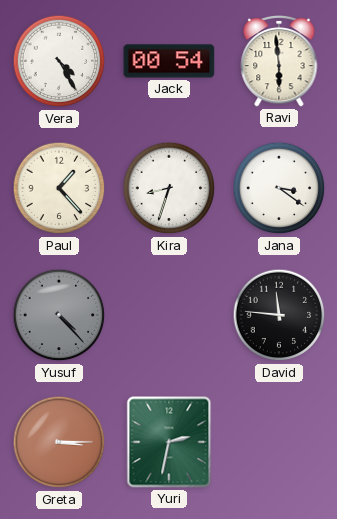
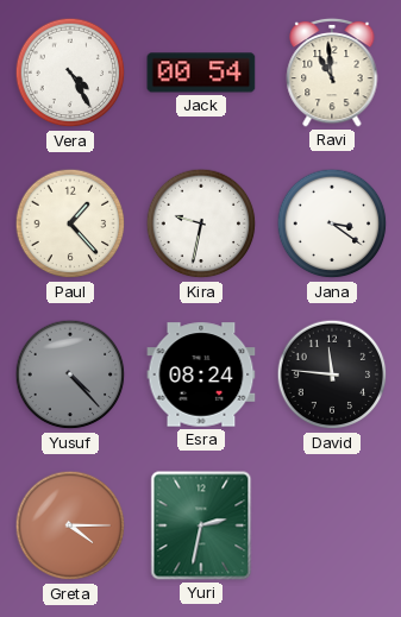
Ravi: 5:59 -> 10:59
Kira: 8:33 -> 9:32
Esra: none -> 08:24
Greta: 3:15 -> 4:15
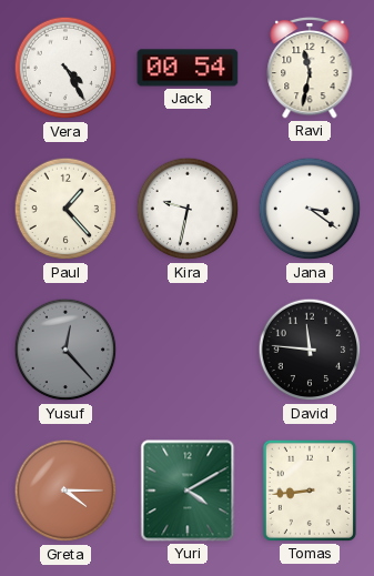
Ravi: 10:59 -> 11:32
Yusuf: 4:23 -> 12:23
Esra: 08:24 -> none
Yuri: 2:32 -> 4:10
Tomas: none -> 8:44
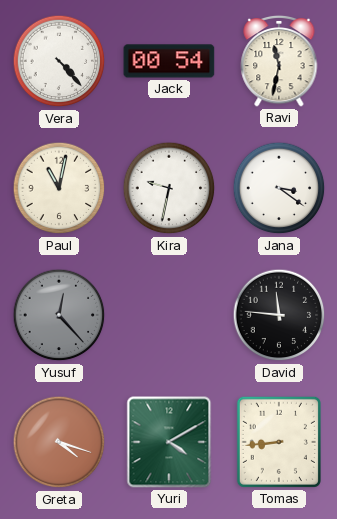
Vera: 4:25 -> 4:23
Paul: 1:23 -> 11:02
Greta: 4:15 -> 4:18
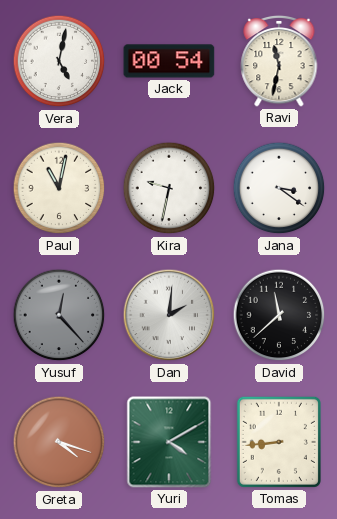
Vera: 4:23 -> 5:02
Dan: none -> 2:01
David: 11:46 -> 11:38
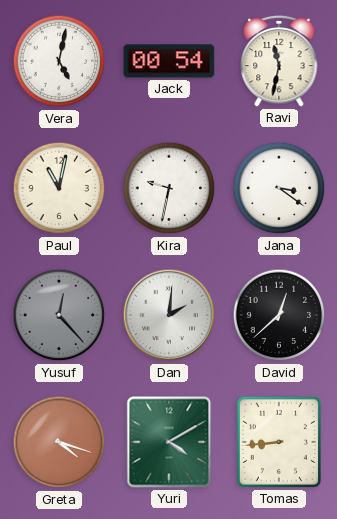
David: 11:38 -> 12:38
